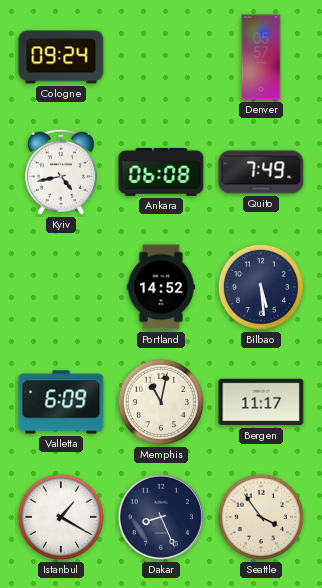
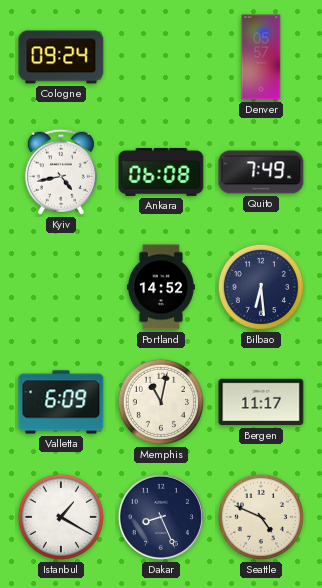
Bilbao: 5:29 -> 6:29
Seattle: 3:54 -> 4:49
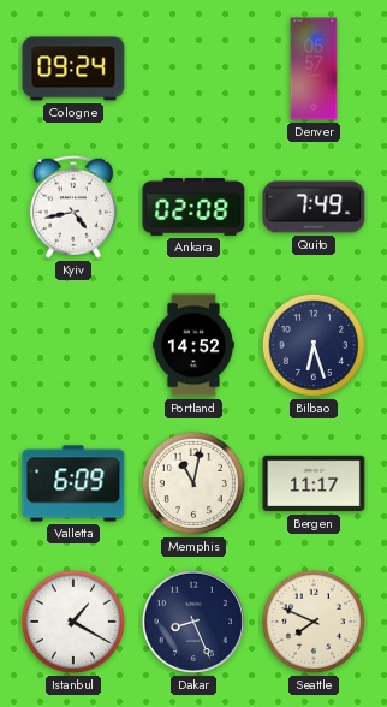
Ankara: 06:08 -> 02:08
Bilbao: 6:29 -> 6:27
Seattle: 4:49 -> 7:49
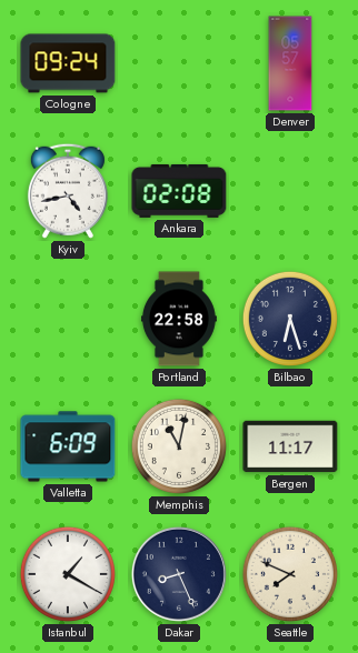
Quito: 7:49 -> none
Portland: 14:52 -> 22:58
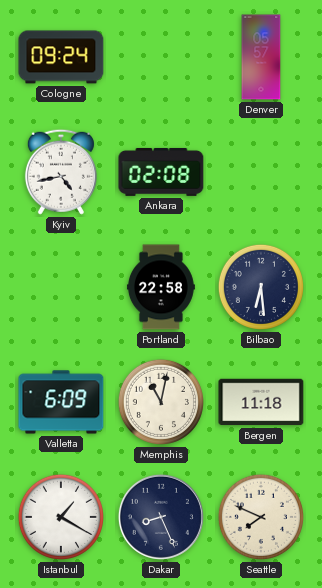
Bilbao: 6:27 -> 6:29
Bergen: 11:17 -> 11:18
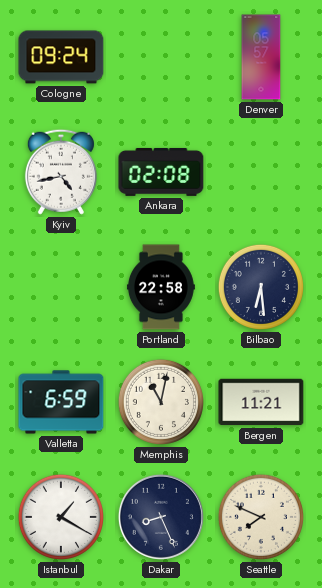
Valletta: 6:09 -> 6:59
Bergen: 11:18 -> 11:21
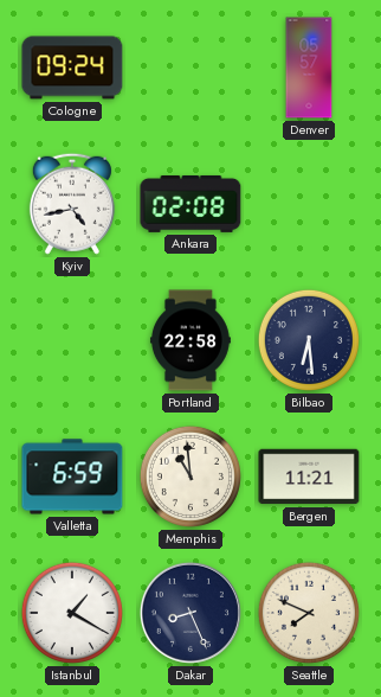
Memphis: 11:02 -> 10:59
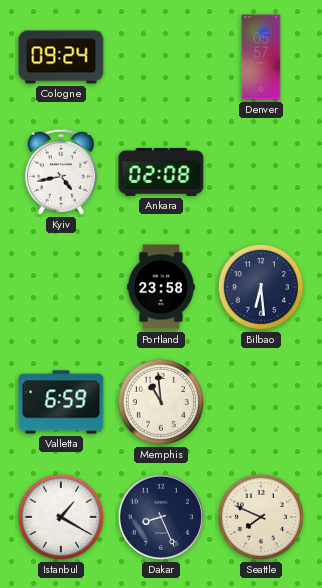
Portland: 22:58 -> 23:58
Bergen: 11:21 -> none
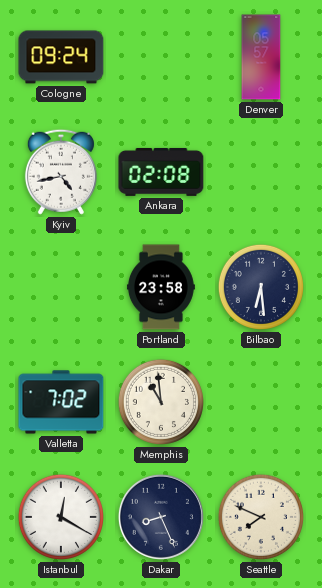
Valletta: 6:59 -> 7:02
Istanbul: 1:20 -> 12:20
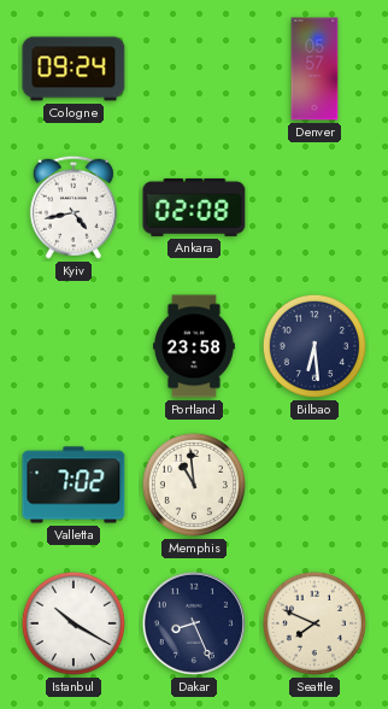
Istanbul: 12:20 -> 10:20
